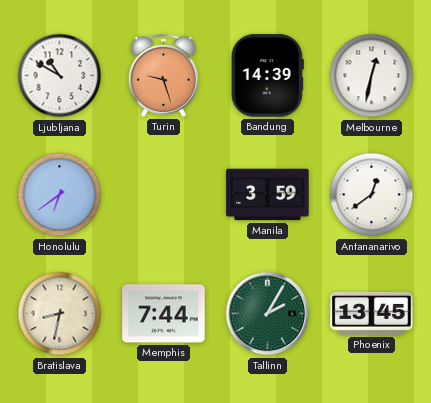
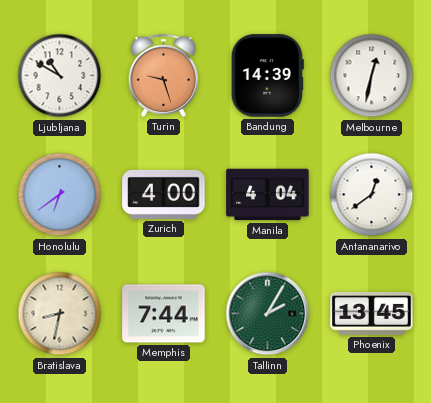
Zurich: none -> 4:00
Manila: 3:59 -> 4:04
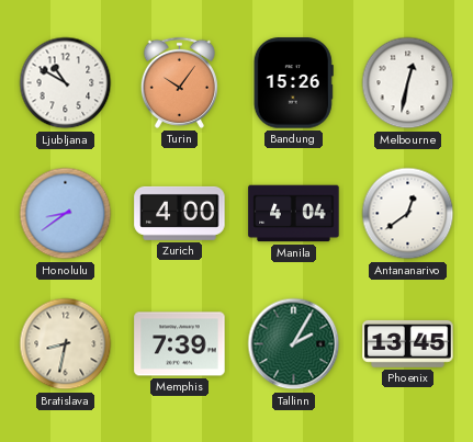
Turin: 9:27 -> 10:06
Bandung: 14:39 -> 15:26
Honolulu: 6:39 -> 8:39
Memphis: 7:44 -> 7:39
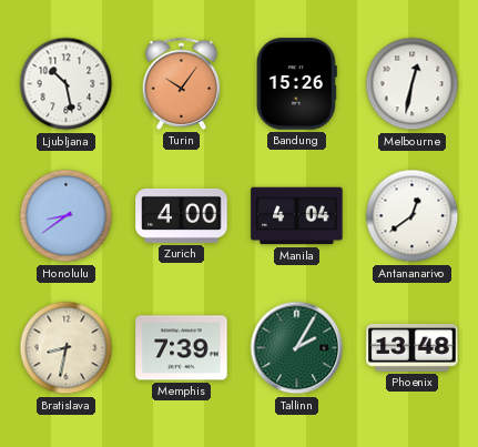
Ljubljana: 10:50 -> 10:28
Phoenix: 13:45 -> 13:48
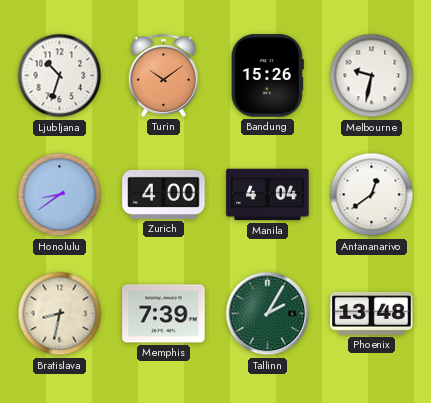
Ljubljana: 10:28 -> 10:33
Turin: 10:06 -> 10:09
Melbourne: 12:32 -> 9:32
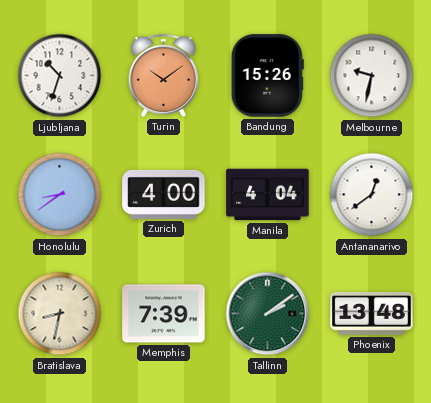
Tallinn: 2:05 -> 2:09
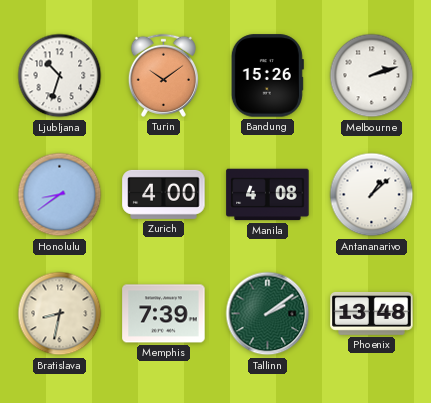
Melbourne: 9:32 -> 2:12
Manila: 4:04 -> 4:08
Antananarivo: 12:39 -> 1:08
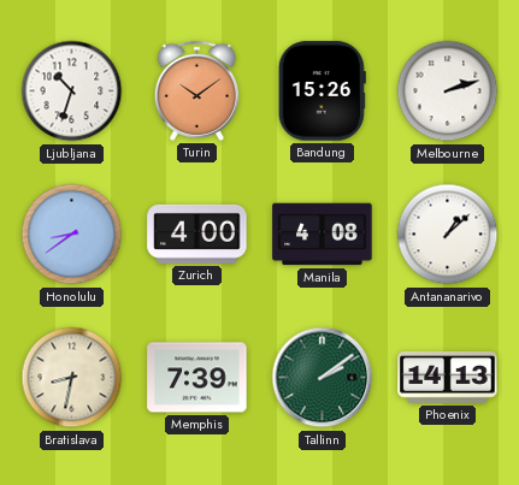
Phoenix: 13:48 -> 14:13
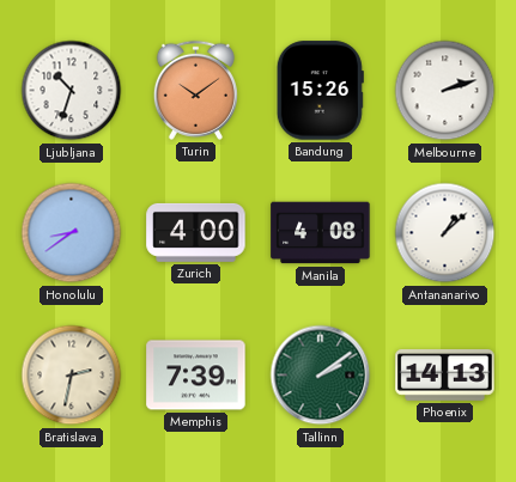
Bratislava: 8:32 -> 2:32
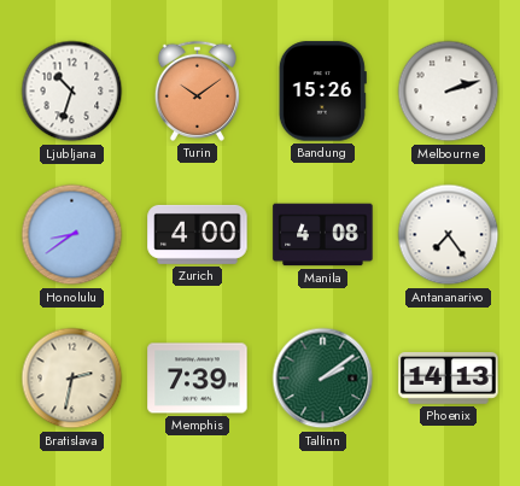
Antananarivo: 1:08 -> 7:24
